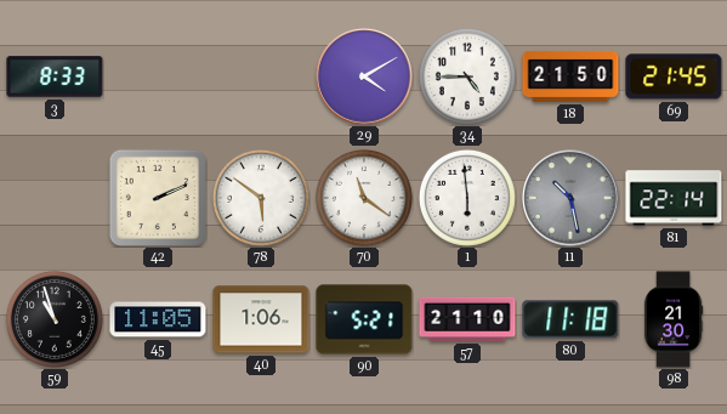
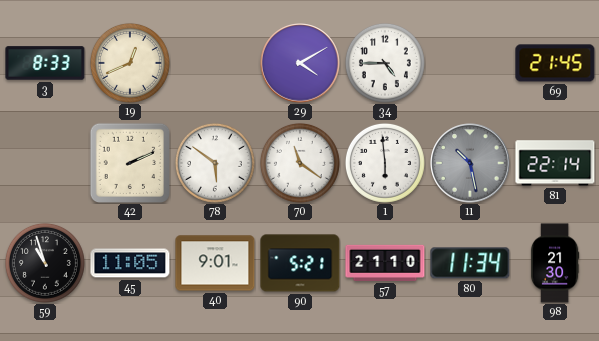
19: none -> 12:41
18: 21:50 -> none
40: 1:06 -> 9:01
80: 11:18 -> 11:34
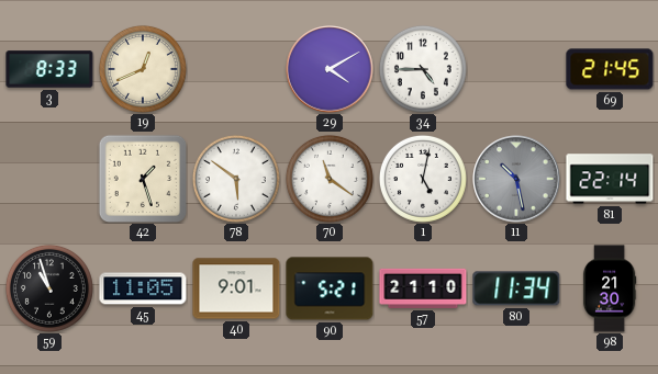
42: 2:11 -> 1:27
1: 5:59 -> 5:02
